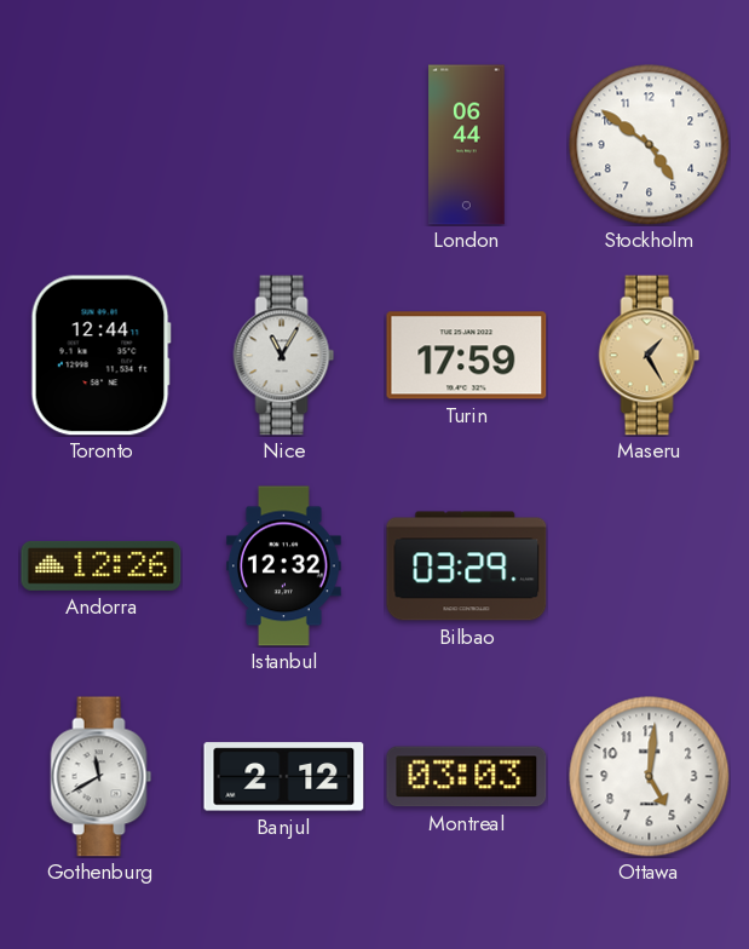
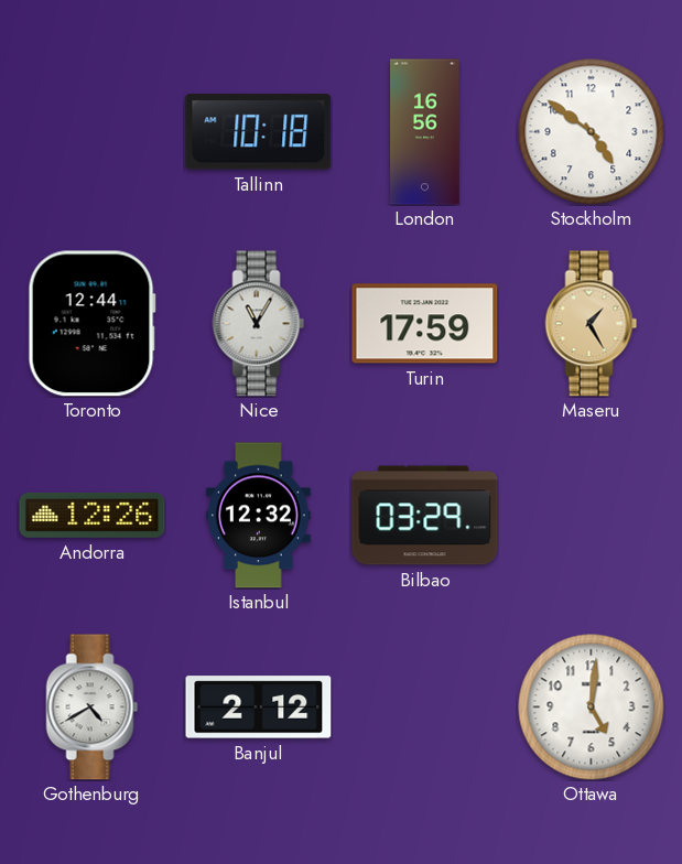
Tallinn: none -> 10:18
London: 06:44 -> 16:56
Gothenburg: 11:40 -> 4:40
Montreal: 03:03 -> none
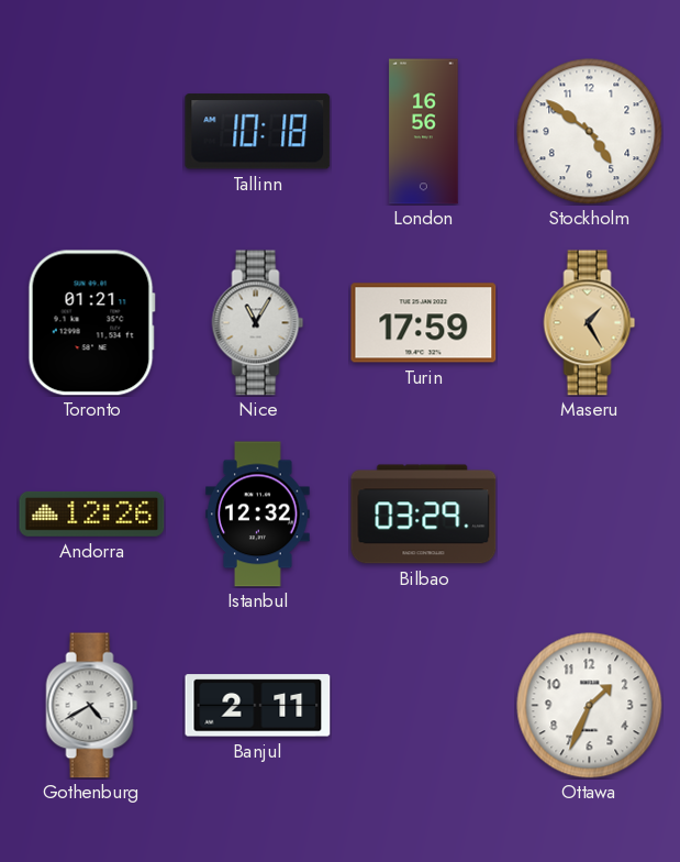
Toronto: 12:44 -> 01:21
Banjul: 2:12 -> 2:11
Ottawa: 5:01 -> 1:34
